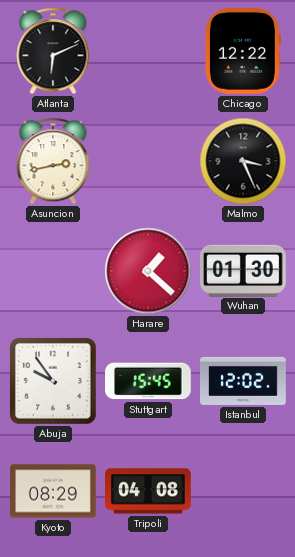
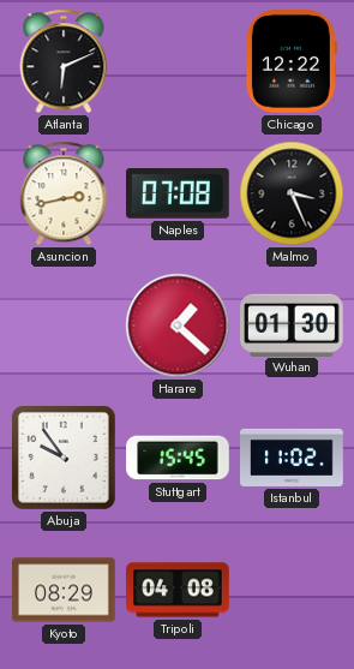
Naples: none -> 07:08
Istanbul: 12:02 -> 11:02
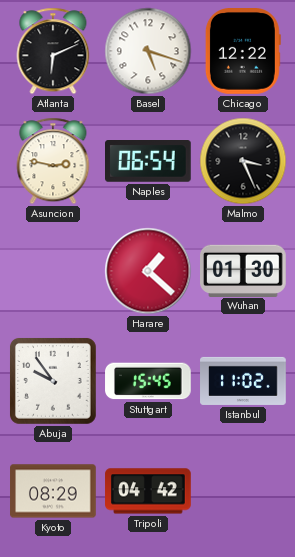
Basel: none -> 5:18
Asuncion: 2:43 -> 2:47
Naples: 07:08 -> 06:54
Tripoli: 04:08 -> 04:42
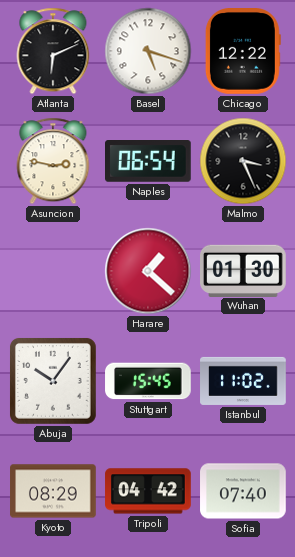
Abuja: 9:54 -> 10:06
Sofia: none -> 07:40
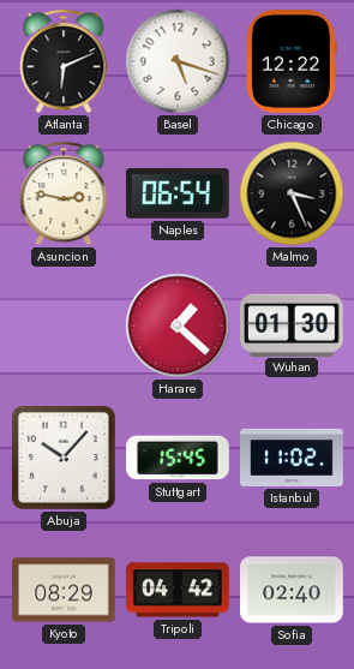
Abuja: 10:06 -> 10:07
Sofia: 07:40 -> 02:40
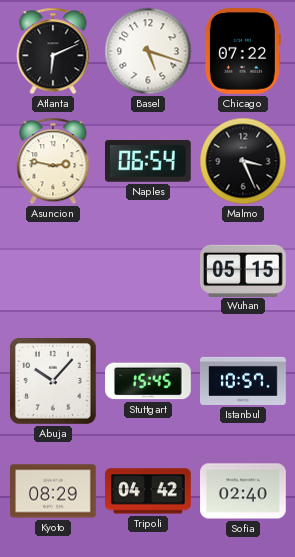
Chicago: 12:22 -> 07:22
Harare: 1:22 -> none
Wuhan: 01:30 -> 05:15
Istanbul: 11:02 -> 10:57
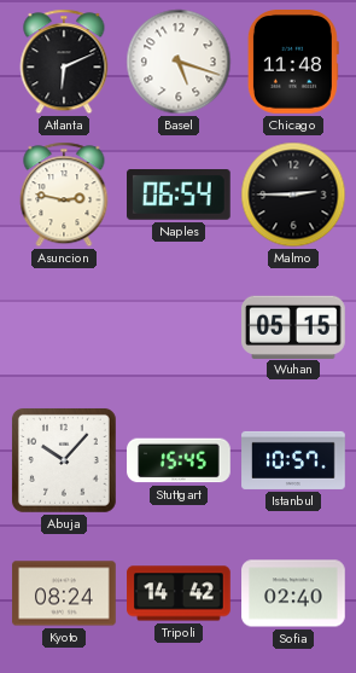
Chicago: 07:22 -> 11:48
Malmo: 3:26 -> 2:45
Kyoto: 08:29 -> 08:24
Tripoli: 04:42 -> 14:42
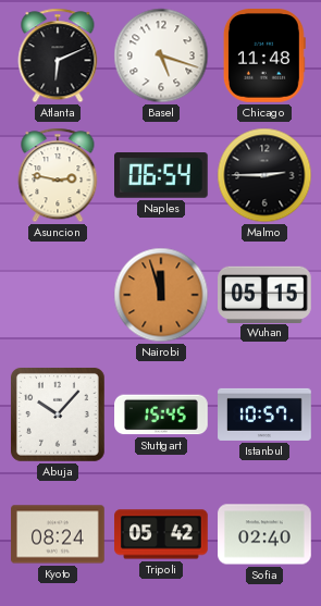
Nairobi: none -> 11:57
Tripoli: 14:42 -> 05:42
